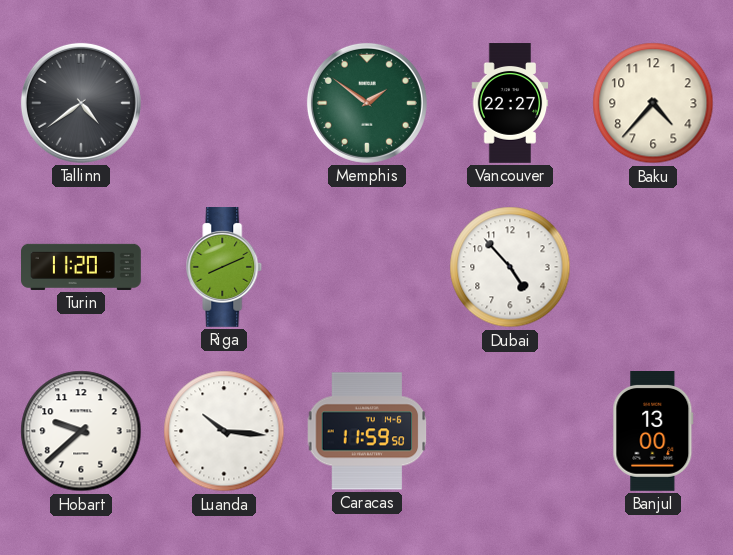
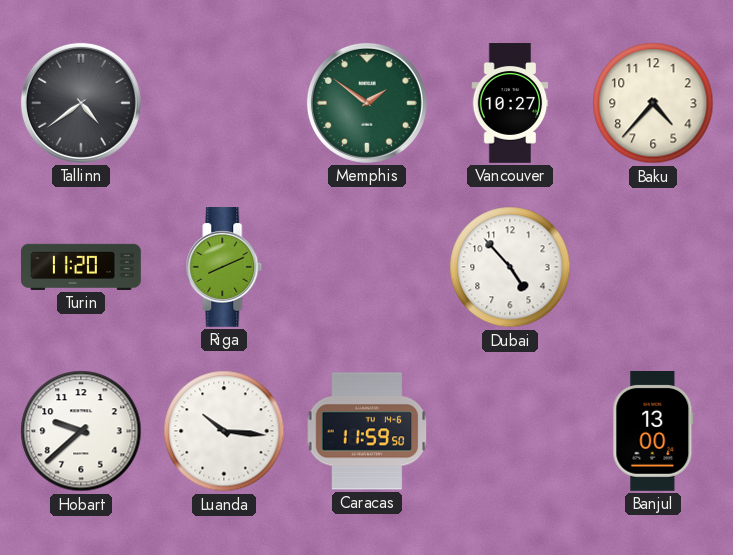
Vancouver: 22:27 -> 10:27
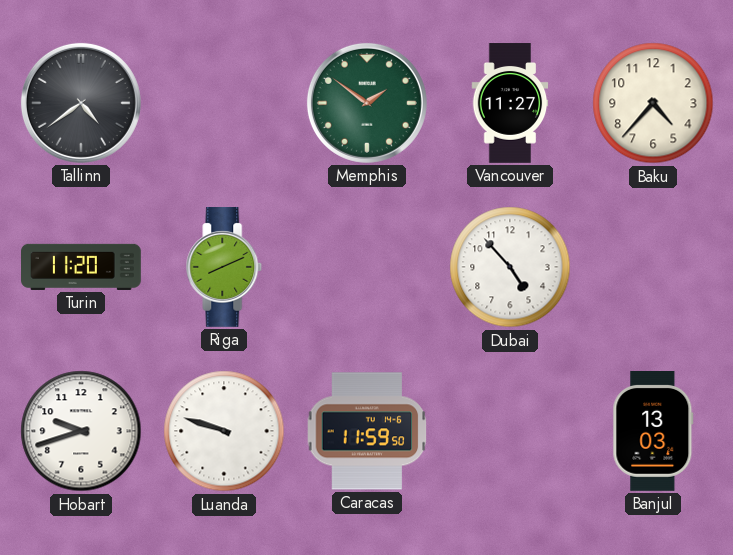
Vancouver: 10:27 -> 11:27
Hobart: 9:38 -> 9:42
Luanda: 10:16 -> 9:48
Banjul: 13:00 -> 13:03
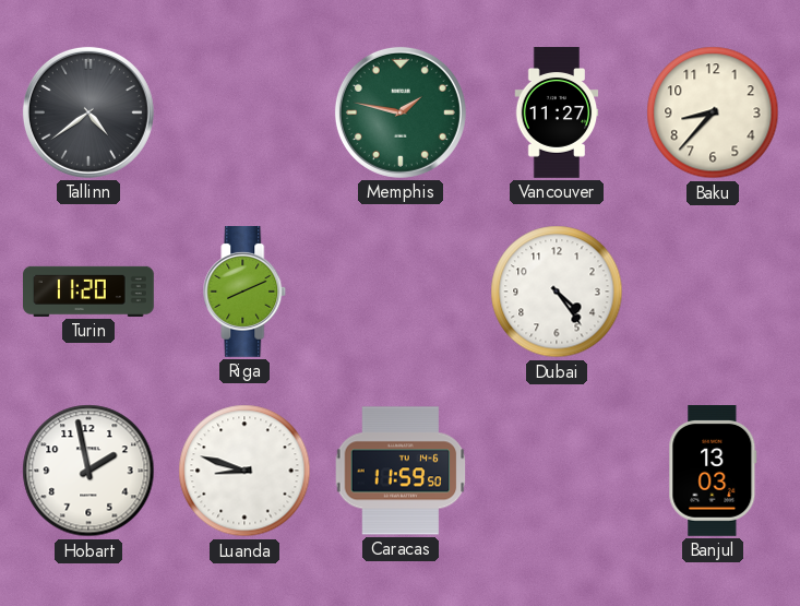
Memphis: 1:51 -> 1:47
Baku: 4:37 -> 8:37
Dubai: 4:53 -> 4:24
Hobart: 9:42 -> 1:58
Luanda: 9:48 -> 8:48
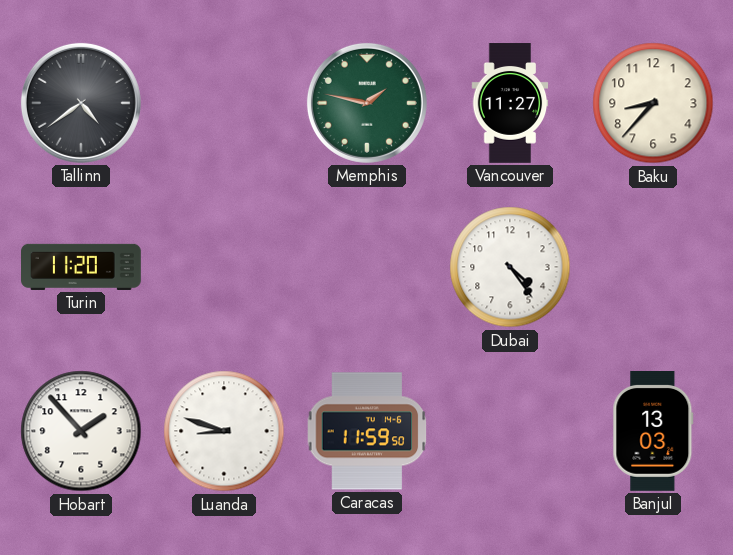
Riga: 8:11 -> none
Hobart: 1:58 -> 1:53
